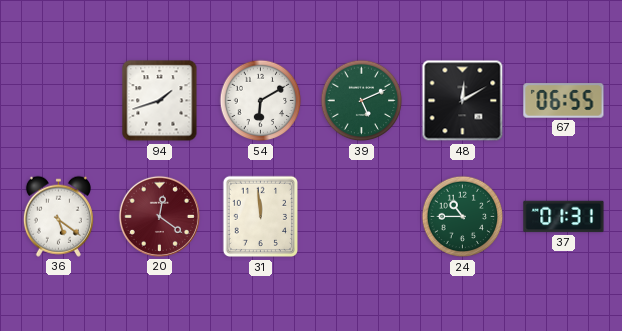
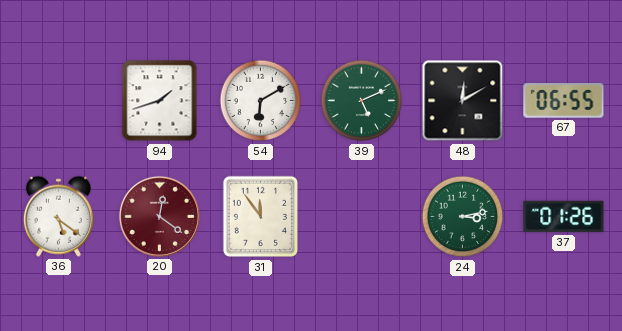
31: 11:59 -> 11:54
24: 10:45 -> 3:13
37: 01:31 -> 01:26
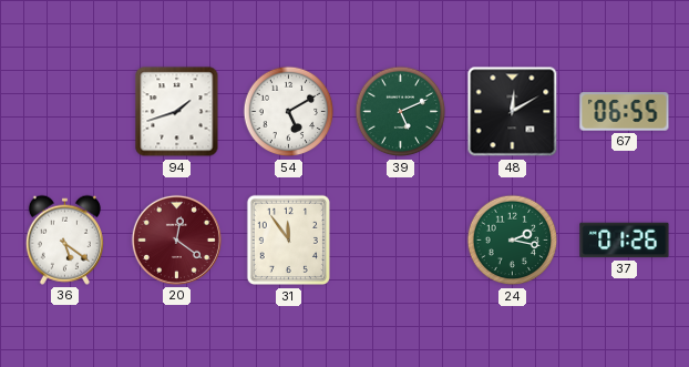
54: 6:10 -> 5:10
24: 3:13 -> 2:17
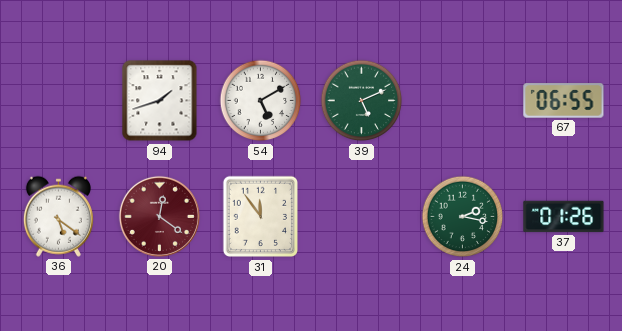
48: 12:10 -> none
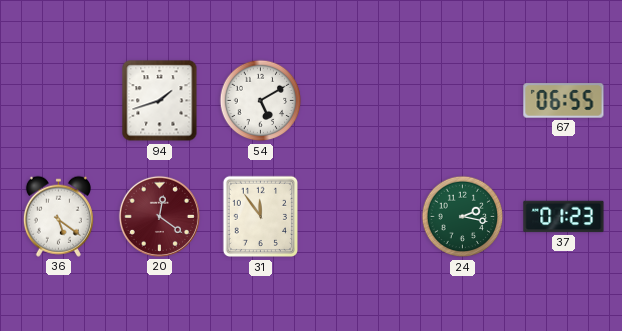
39: 5:11 -> none
37: 01:26 -> 01:23
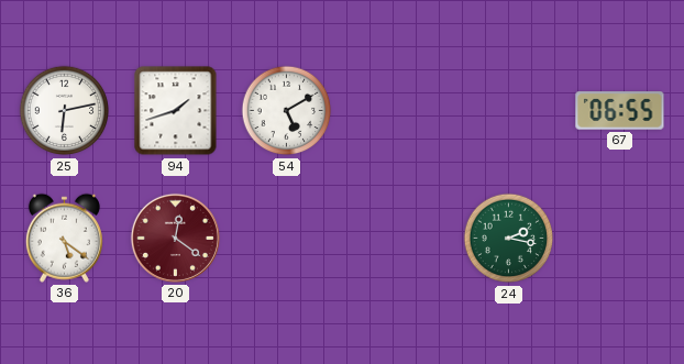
25: none -> 6:13
31: 11:54 -> none
37: 01:23 -> none
